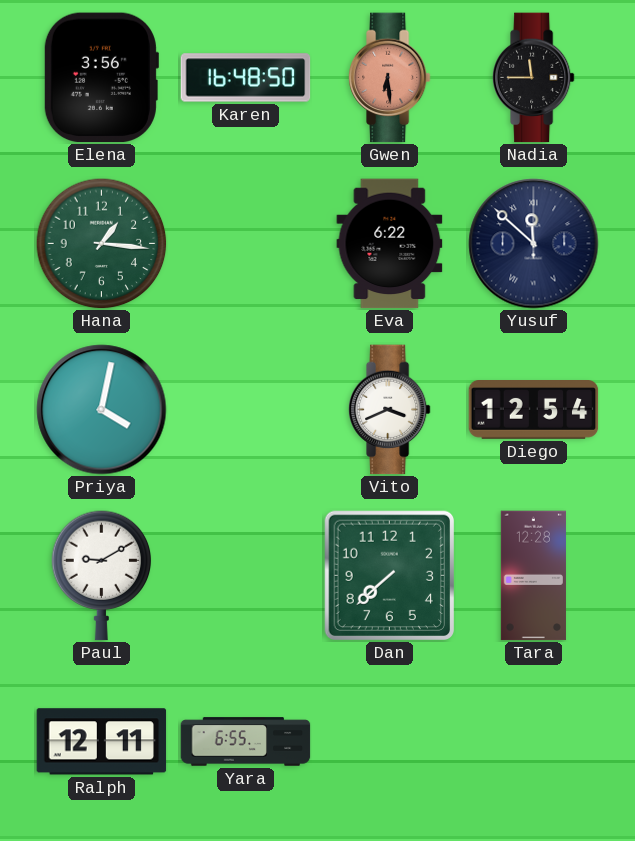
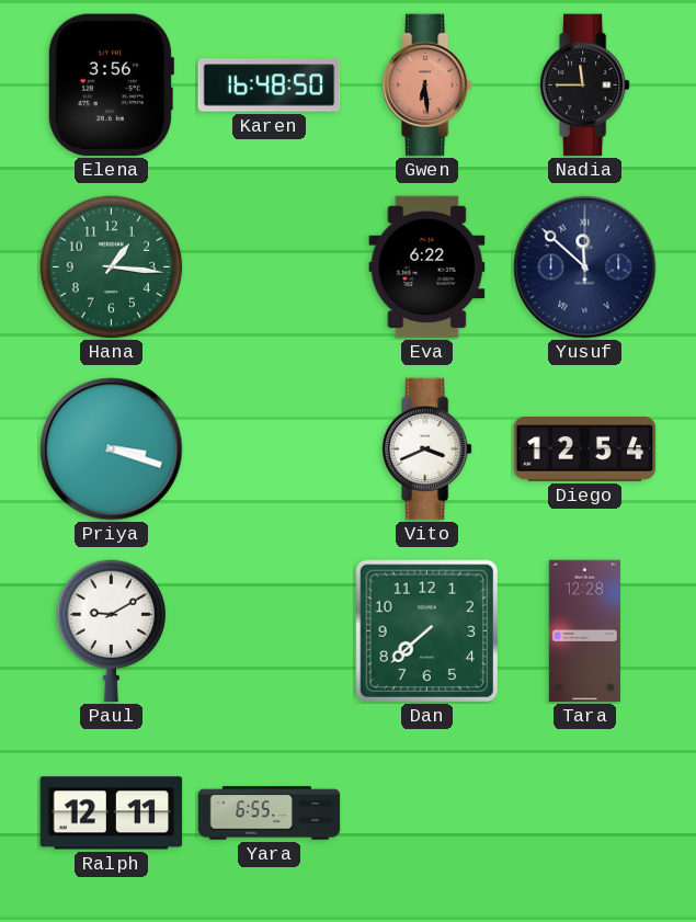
Priya: 4:02 -> 3:18
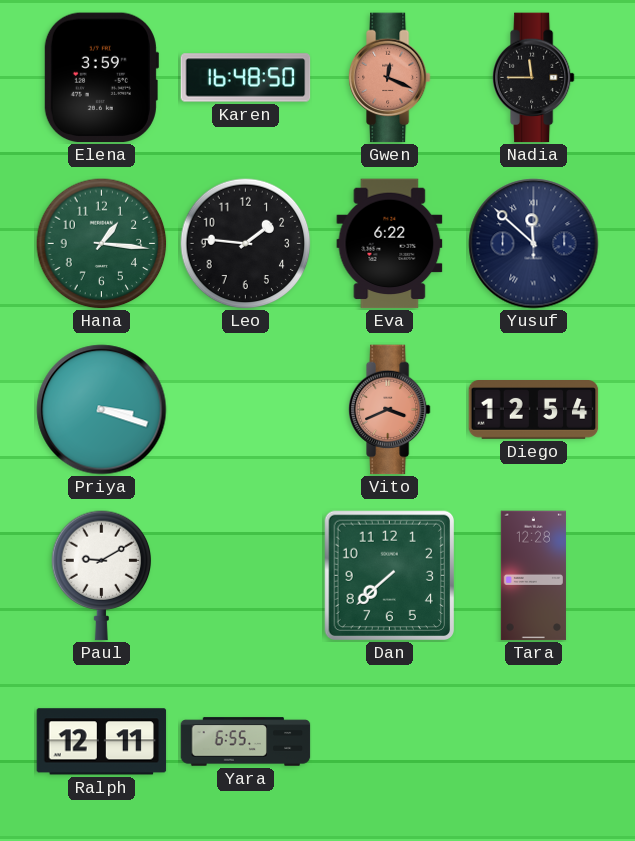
Elena: 3:56 -> 3:59
Gwen: 6:29 -> 12:19
Leo: none -> 1:46
Vito dial: white -> salmon
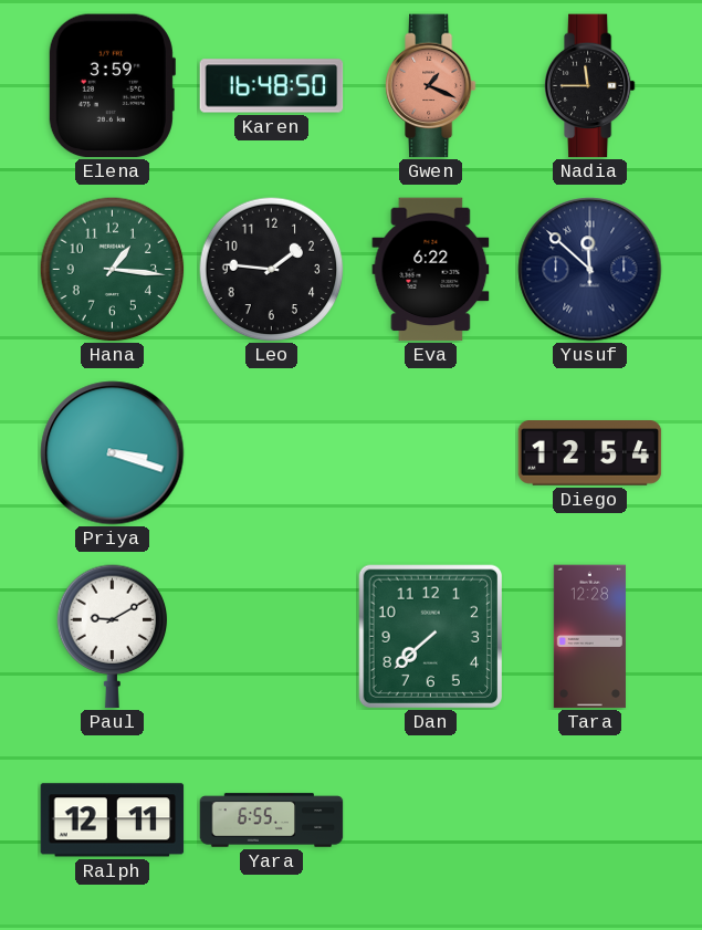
Gwen: 12:19 -> 1:19
Vito: 3:41 -> none
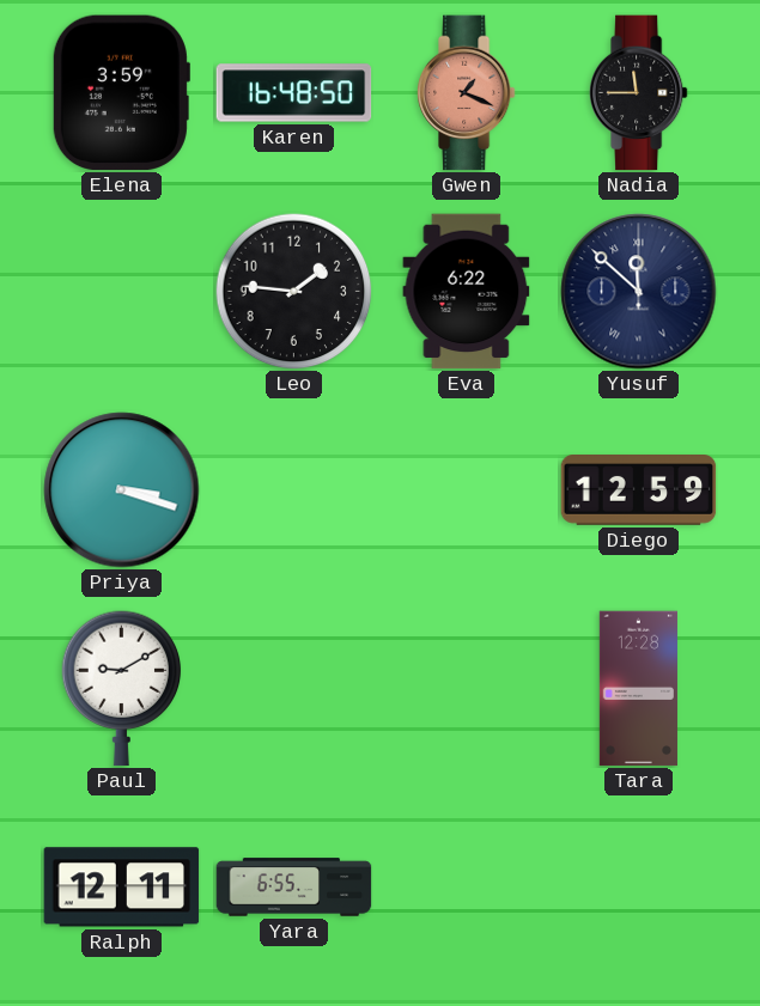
Hana: 1:16 -> none
Diego: 12:54 -> 12:59
Dan: 7:38 -> none
